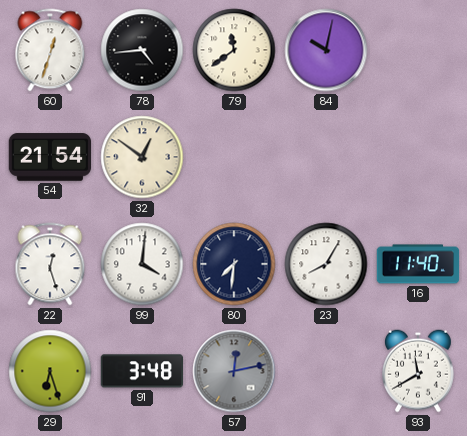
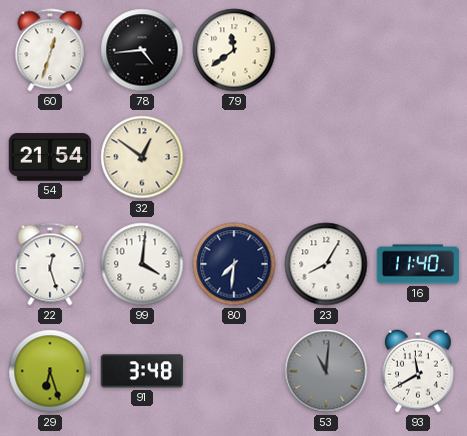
84: 10:02 -> none
57: 12:13 -> none
53: none -> 11:01
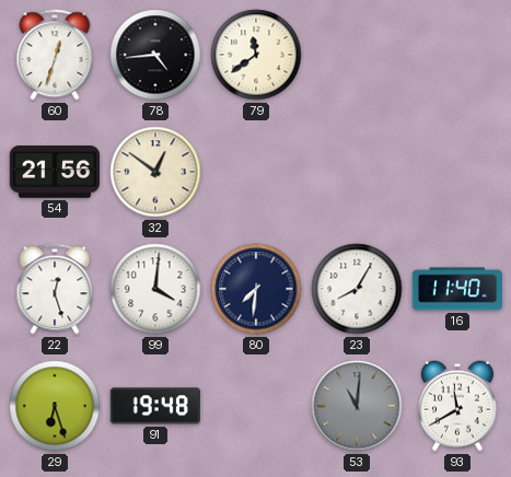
54: 21:54 -> 21:56
91: 3:48 -> 19:48
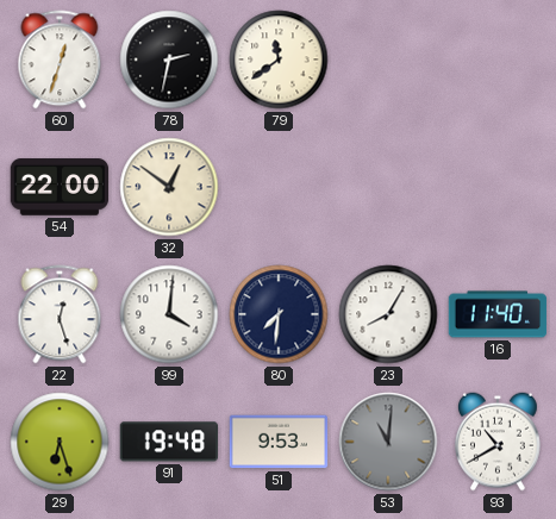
78: 4:44 -> 2:32
54: 21:56 -> 22:00
51: none -> 9:53
93: 11:40 -> 10:40
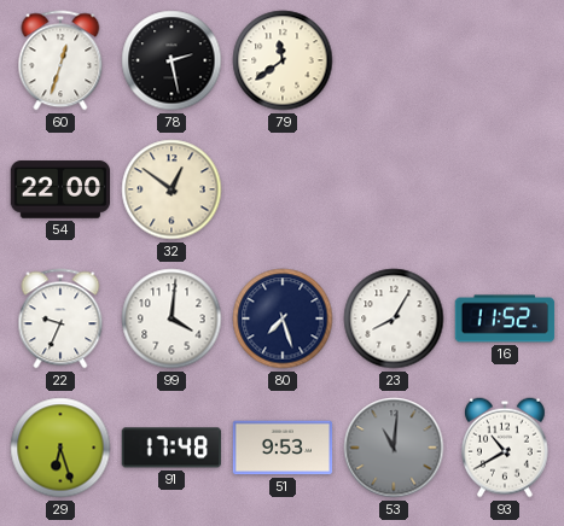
78: 2:32 -> 2:28
22: 12:27 -> 9:34
80: 7:31 -> 7:27
16: 11:40 -> 11:52
91: 19:48 -> 17:48
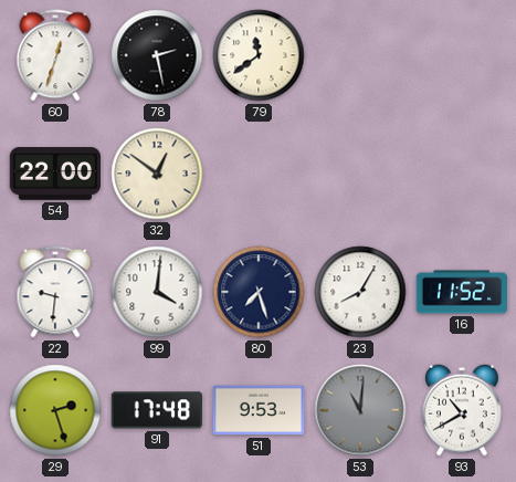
22: 9:34 -> 9:31
29: 6:27 -> 2:27
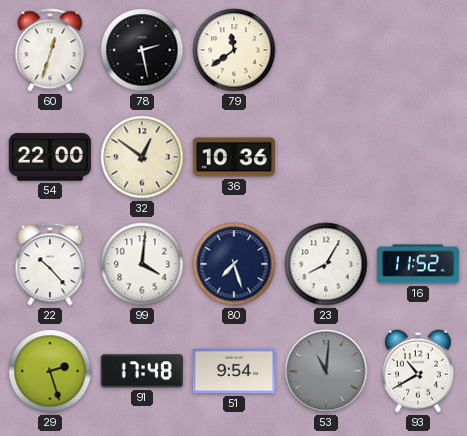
36: none -> 10:36
22: 9:31 -> 10:23
51: 9:53 -> 9:54
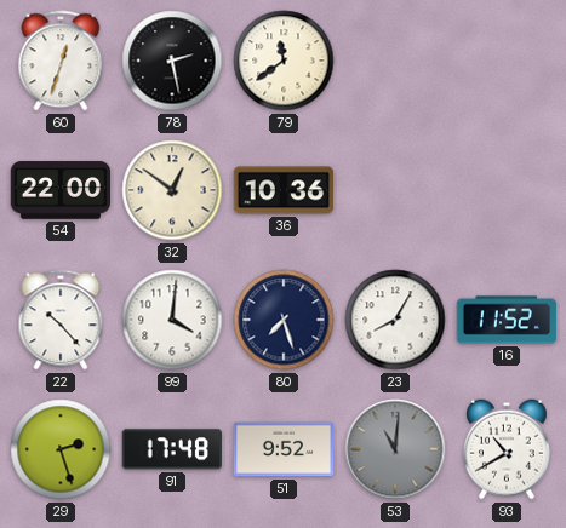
51: 9:54 -> 9:52
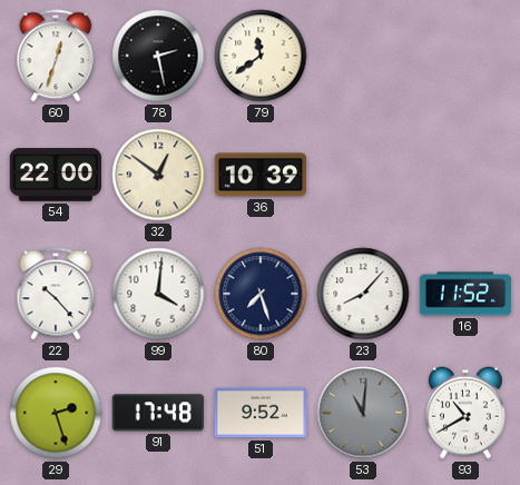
36: 10:36 -> 10:39
23: 8:05 -> 8:07
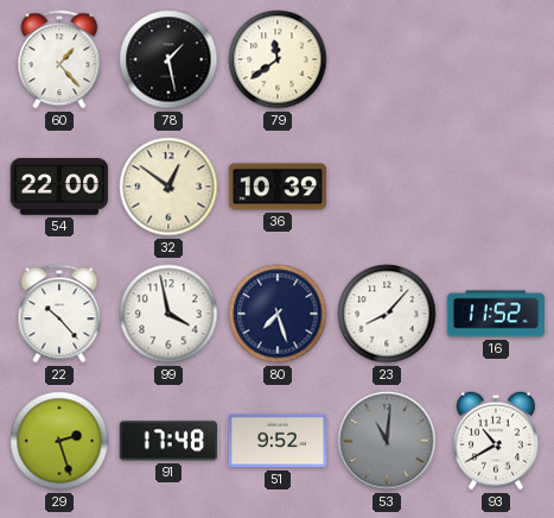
60: 12:33 -> 1:23
78: 2:28 -> 1:28
99: 4:01 -> 3:58
